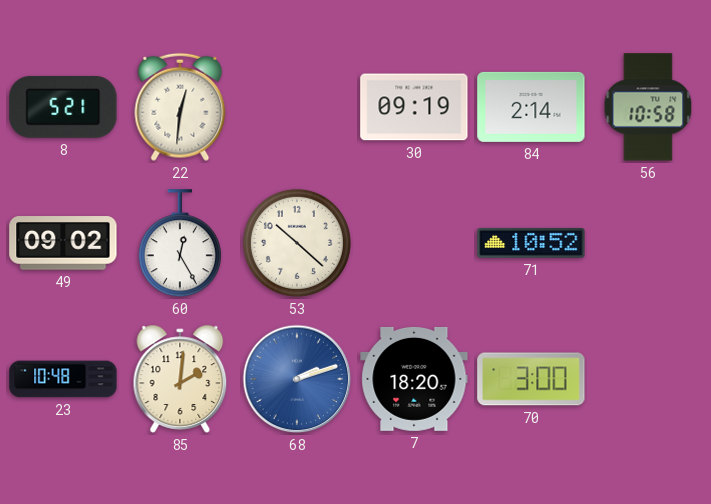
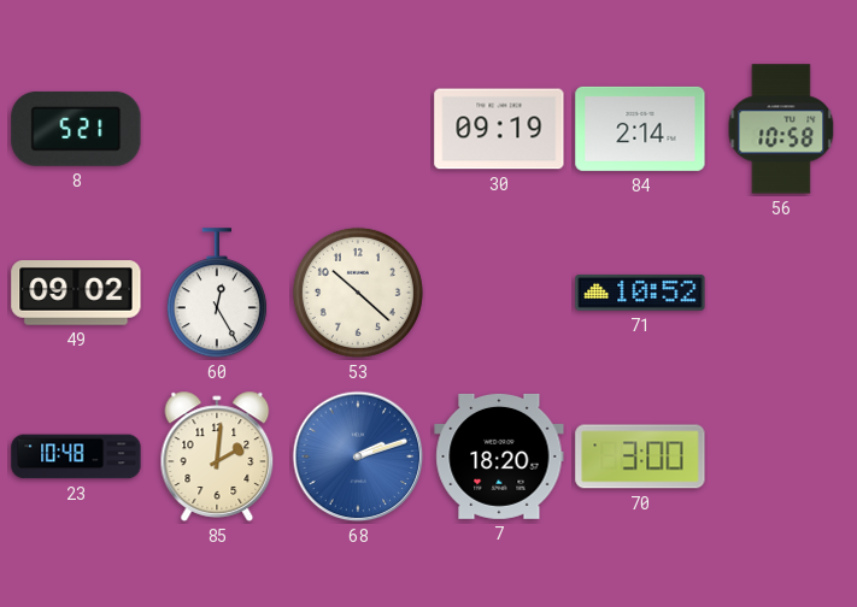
22: 12:31 -> none
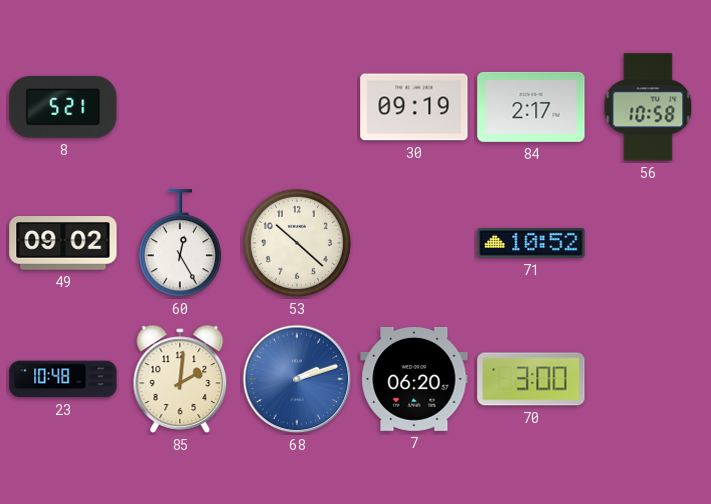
84: 2:14 -> 2:17
7: 18:20 -> 06:20
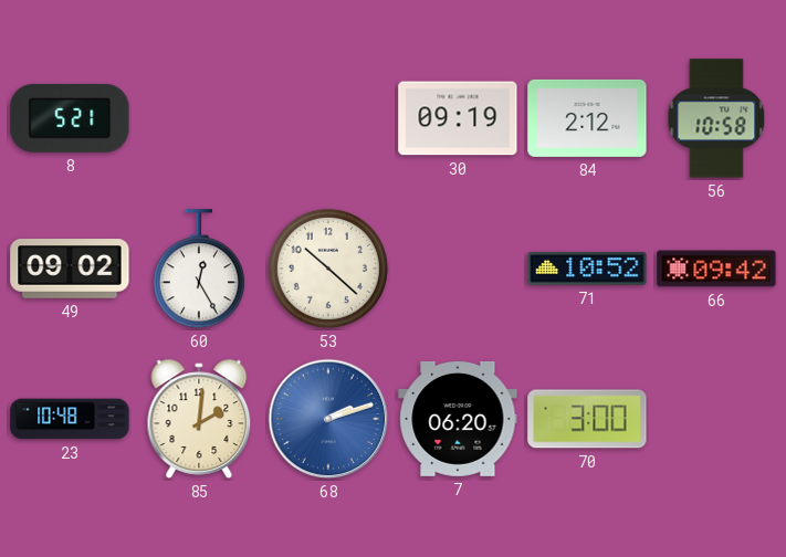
84: 2:17 -> 2:12
66: none -> 09:42
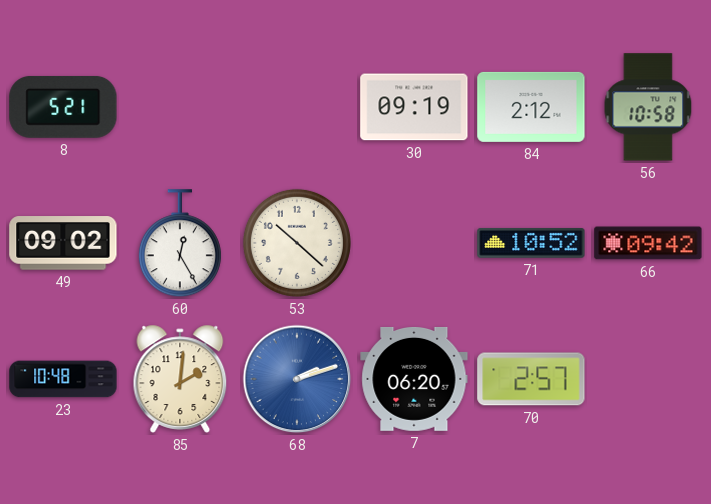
70: 3:00 -> 2:57
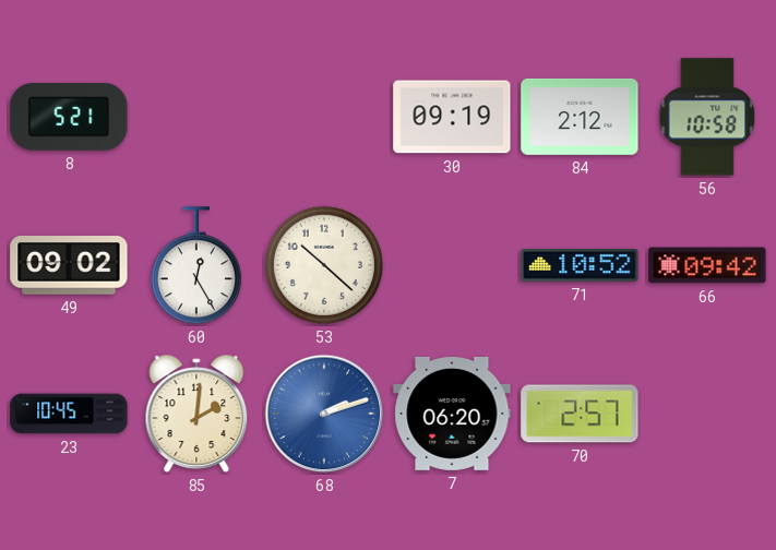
23: 10:48 -> 10:45
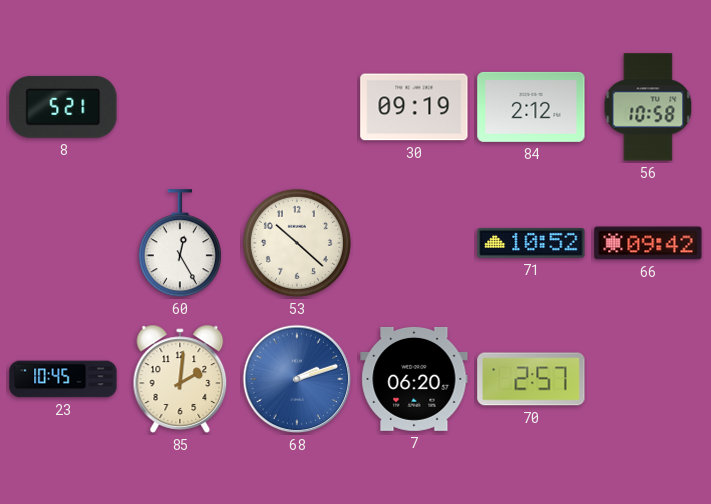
49: 09:02 -> none
